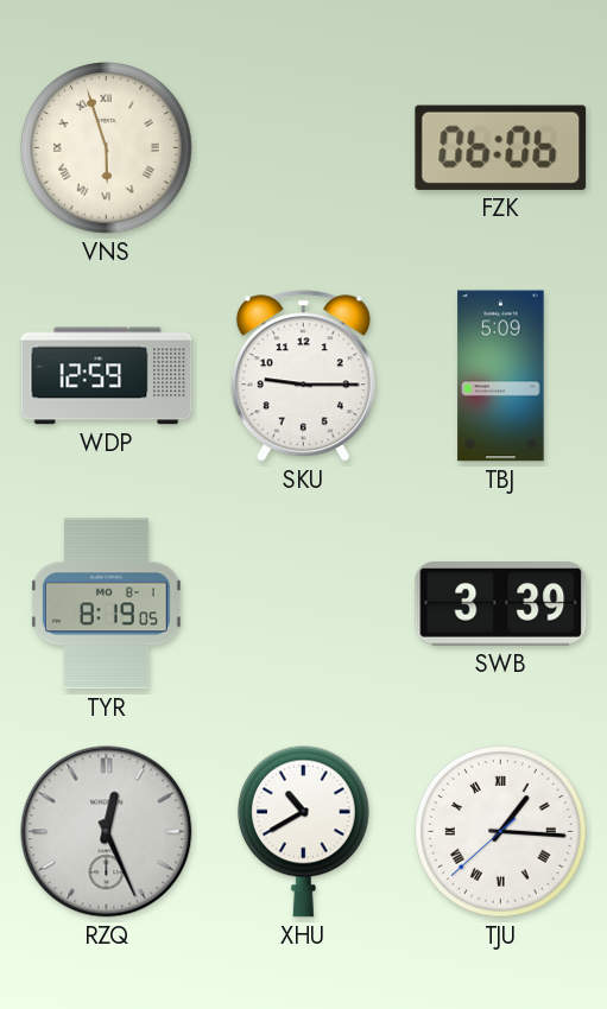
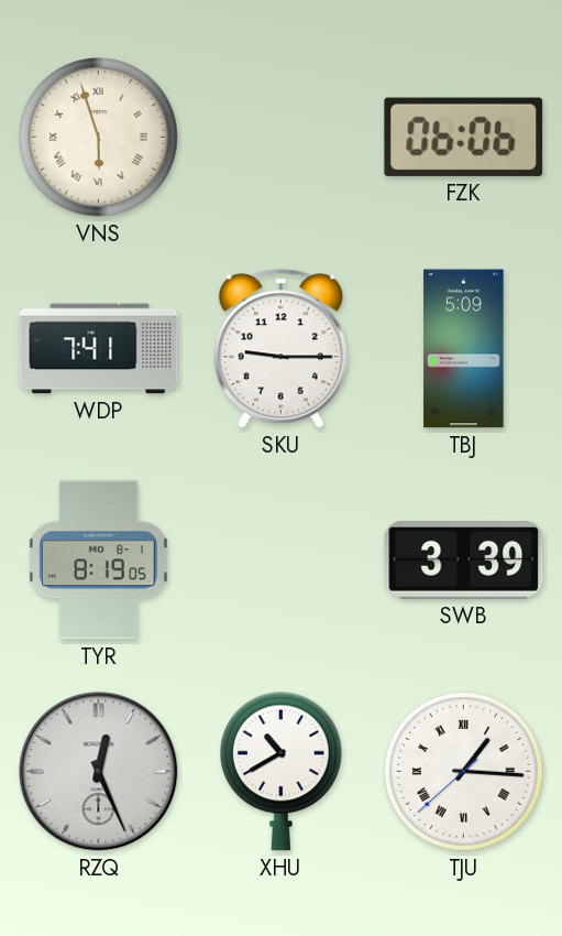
WDP: 12:59 -> 7:41
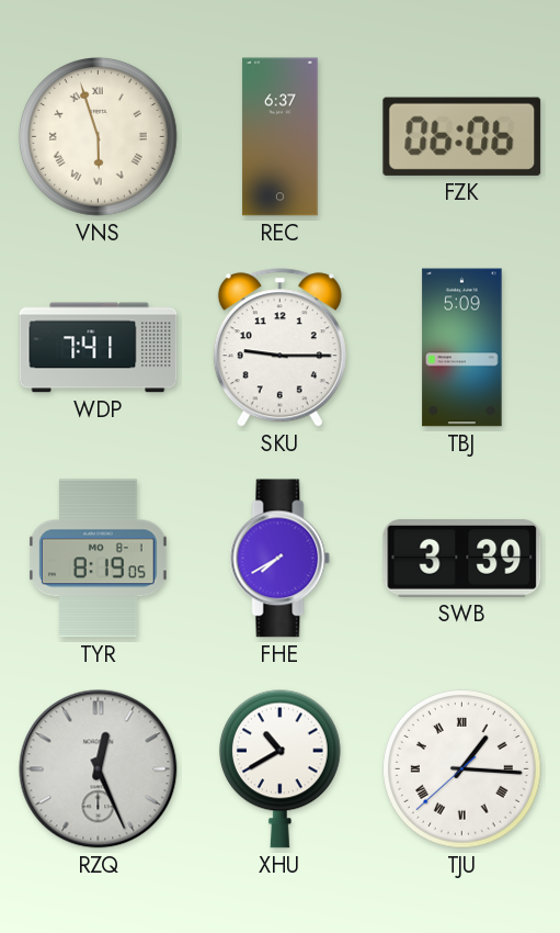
REC: none -> 6:37
FHE: none -> 7:40
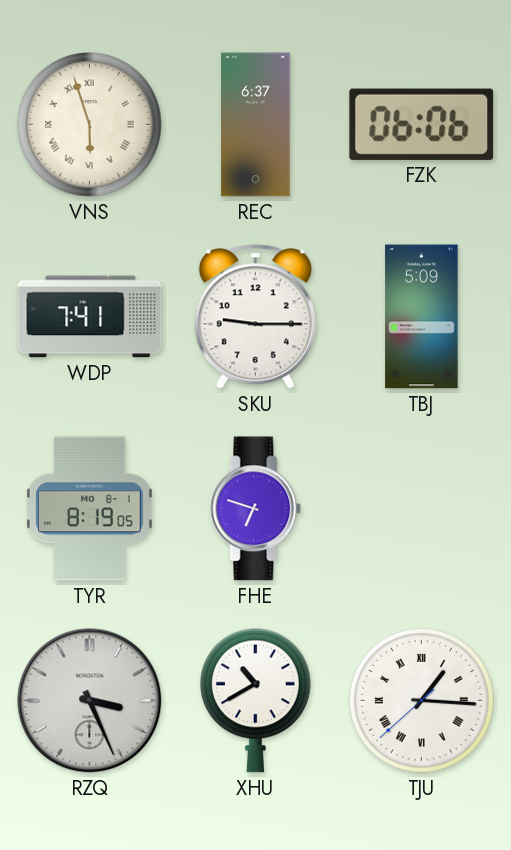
FHE: 7:40 -> 6:48
SWB: 3:39 -> none
RZQ: 12:26 -> 3:26
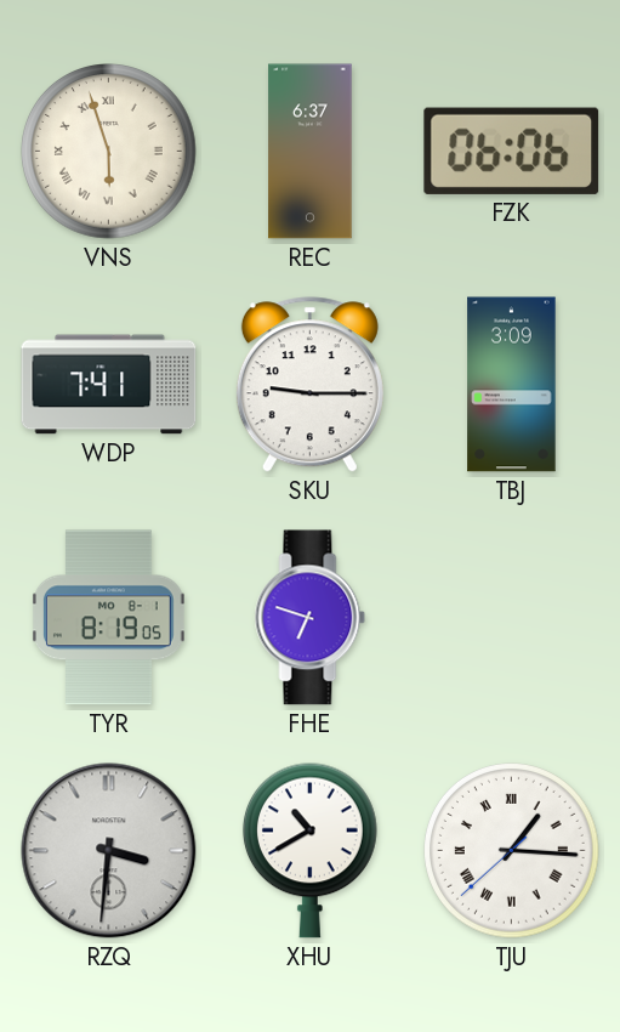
TBJ: 5:09 -> 3:09
RZQ: 3:26 -> 3:31
